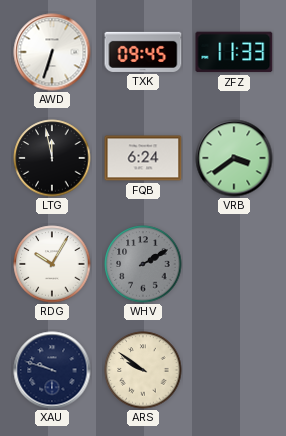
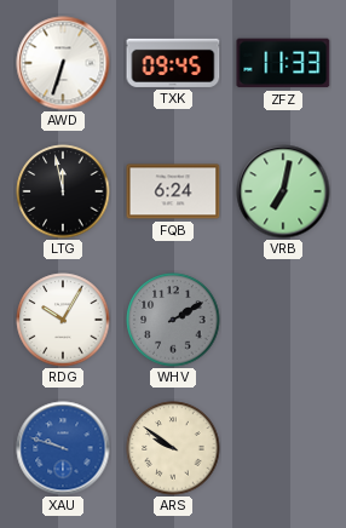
VRB: 3:39 -> 7:02
XAU dial: navy -> blue
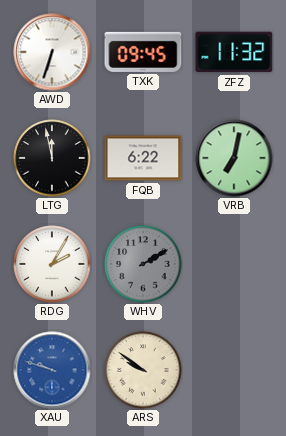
ZFZ: 11:33 -> 11:32
FQB: 6:24 -> 6:22
RDG: 10:05 -> 2:05
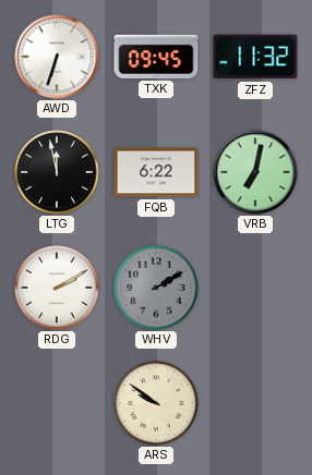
RDG: 2:05 -> 2:10
XAU: 9:48 -> none
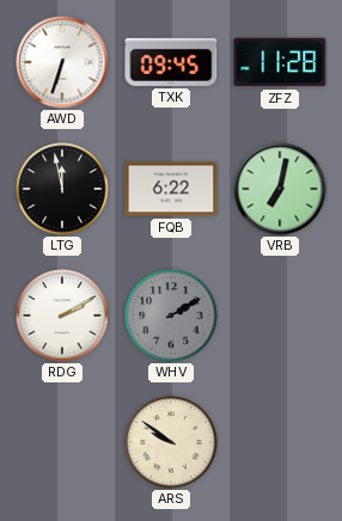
ZFZ: 11:32 -> 11:28
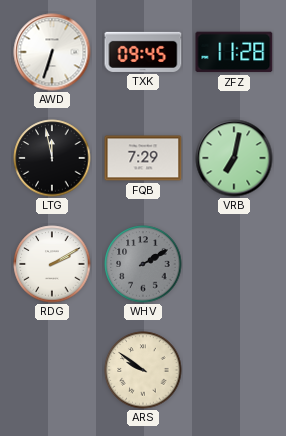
FQB: 6:22 -> 7:29
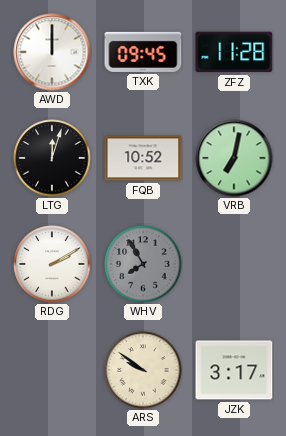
AWD: 6:33 -> 12:00
LTG: 11:58 -> 12:03
FQB: 7:29 -> 10:52
WHV: 2:10 -> 7:55
JZK: none -> 3:17
